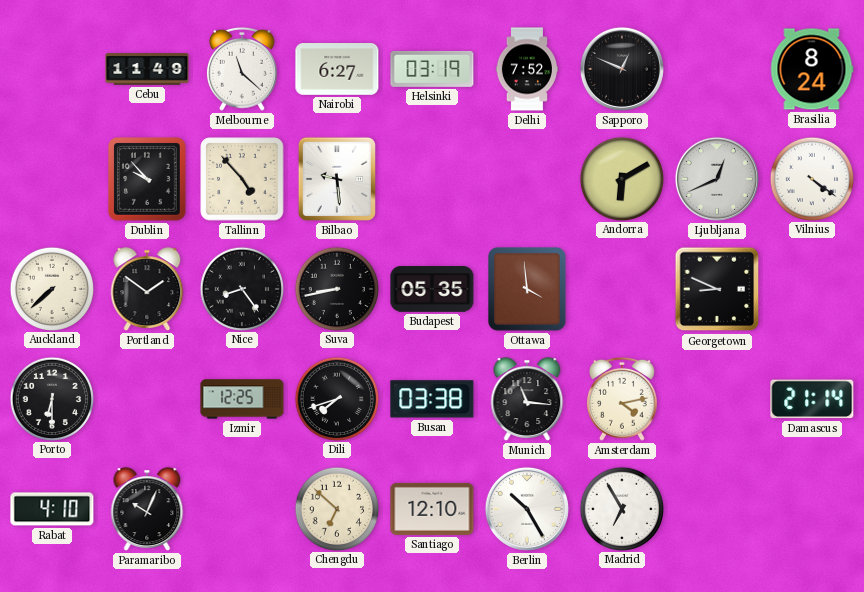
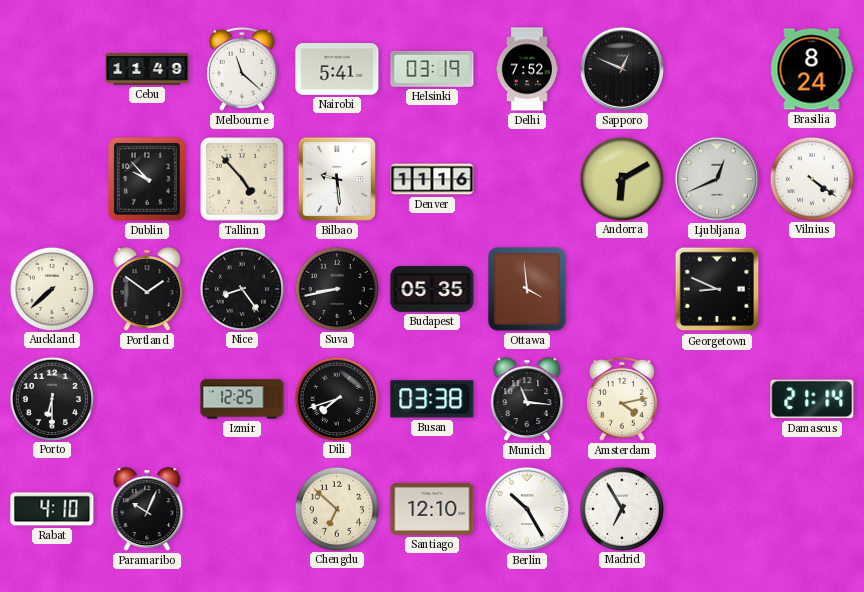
Nairobi: 6:27 -> 5:41
Denver: none -> 11:16
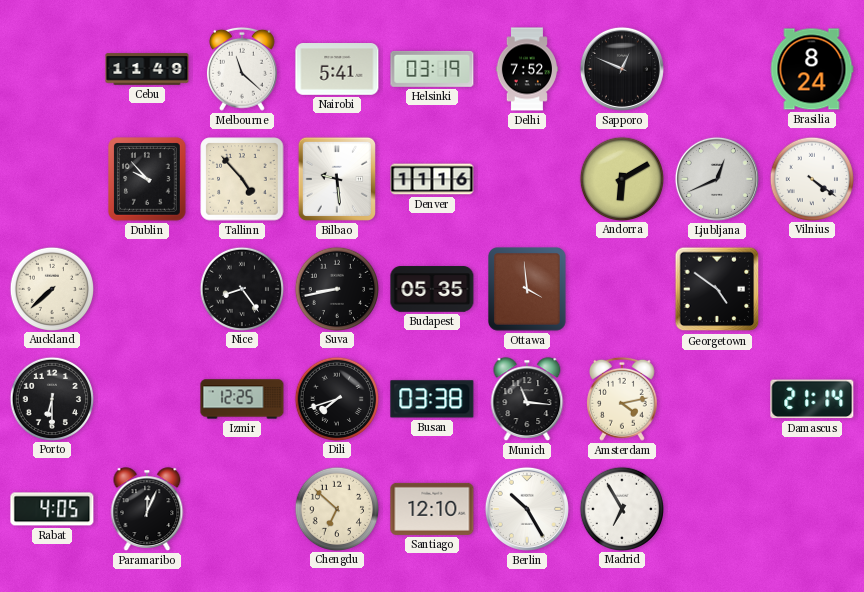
Portland: 1:51 -> none
Georgetown: 8:49 -> 4:51
Rabat: 4:10 -> 4:05
Paramaribo: 10:04 -> 12:04
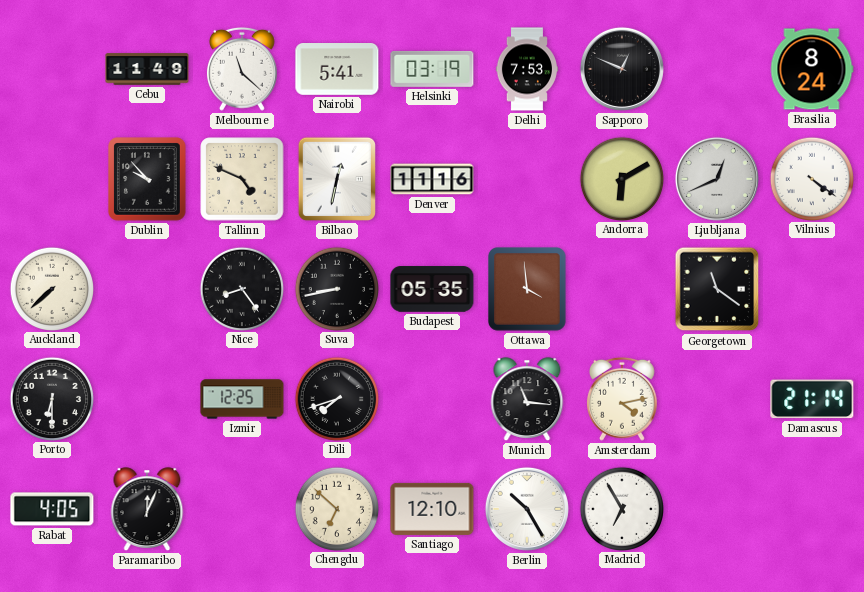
Delhi: 7:52 -> 7:53
Tallinn: 4:53 -> 4:49
Bilbao: 9:29 -> 12:32
Georgetown: 4:51 -> 11:21
Busan: 03:38 -> none
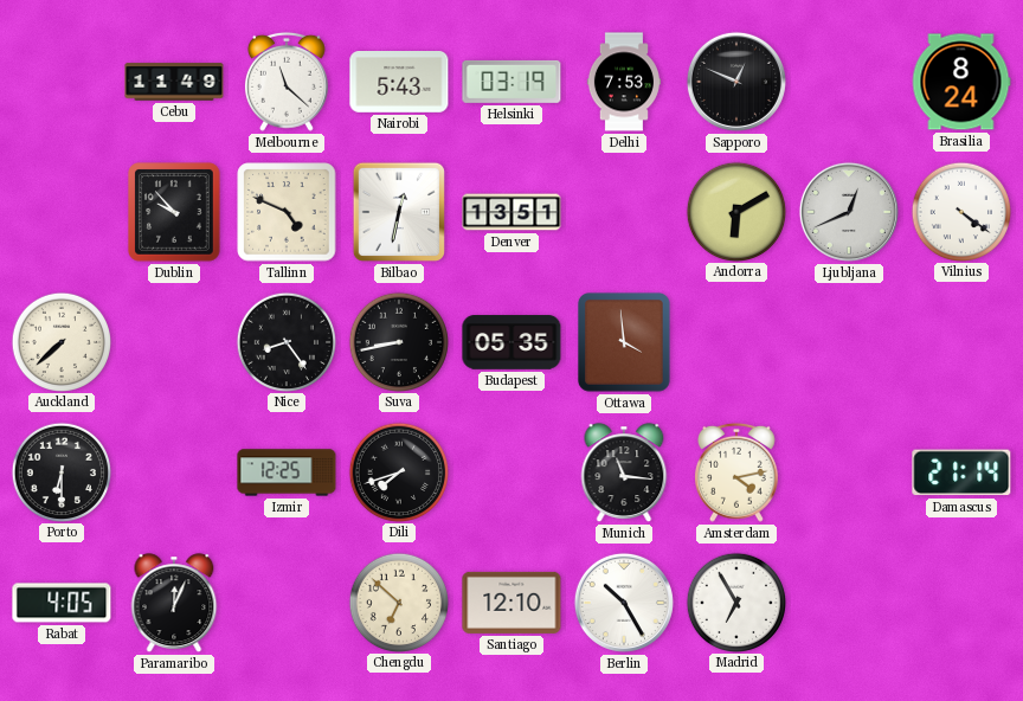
Nairobi: 5:41 -> 5:43
Denver: 11:16 -> 13:51
Georgetown: 11:21 -> none
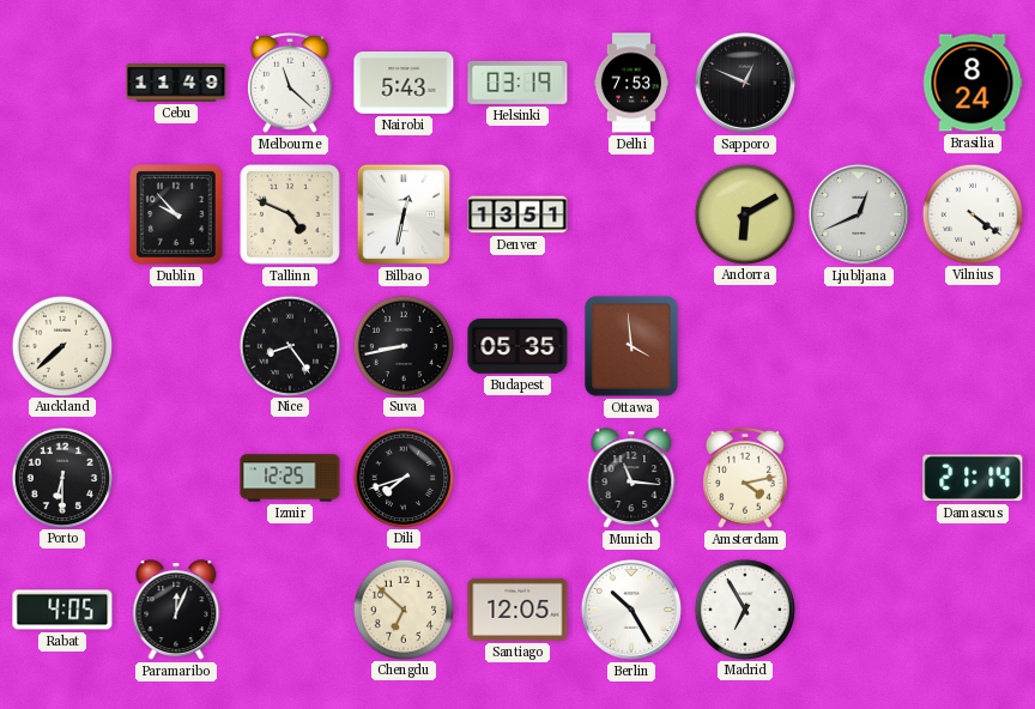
Santiago: 12:10 -> 12:05
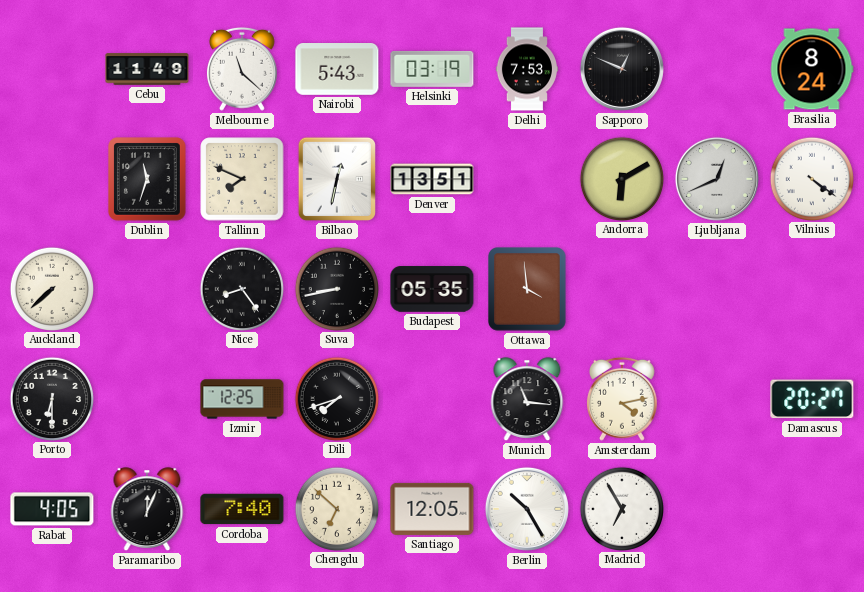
Dublin: 9:53 -> 11:33
Tallinn: 4:49 -> 7:49
Damascus: 21:14 -> 20:27
Cordoba: none -> 7:40
